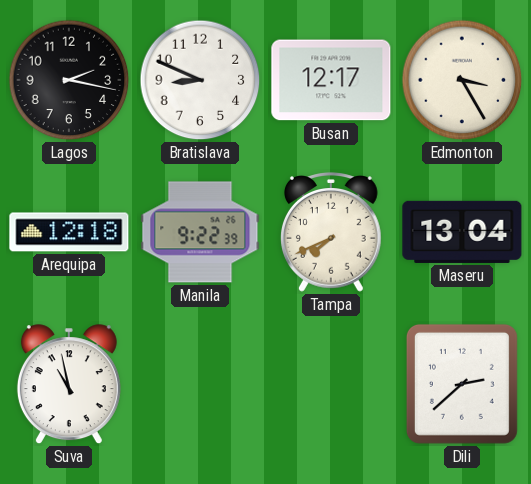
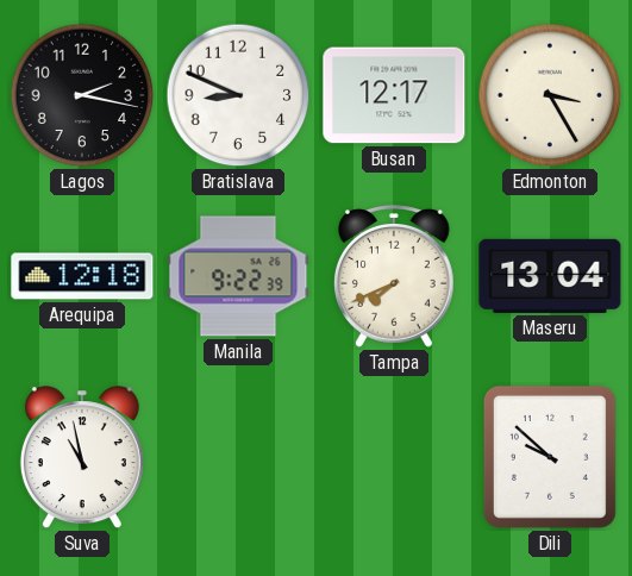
Dili: 2:38 -> 9:52
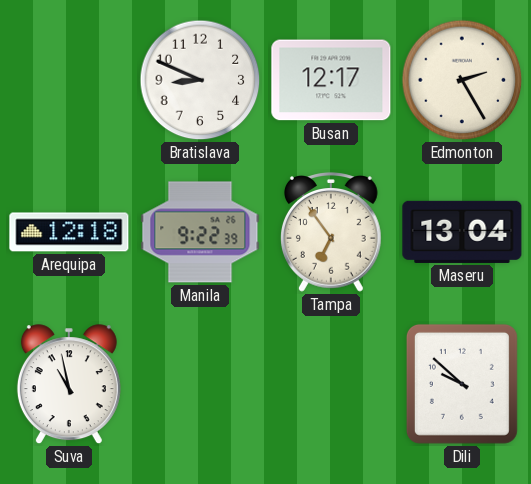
Lagos: 2:17 -> none
Edmonton: 3:25 -> 2:25
Tampa: 7:41 -> 6:54
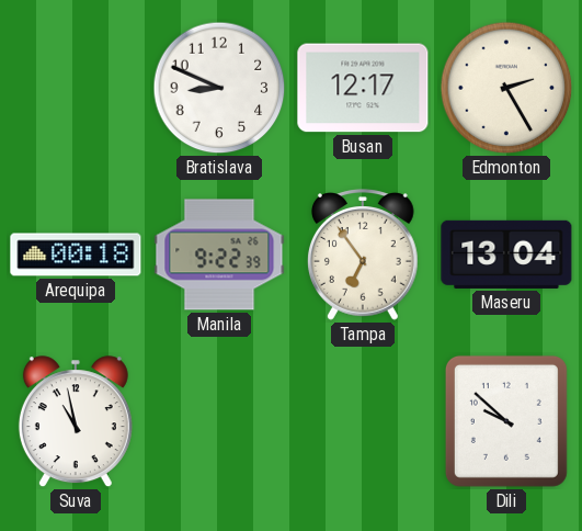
Arequipa: 12:18 -> 00:18
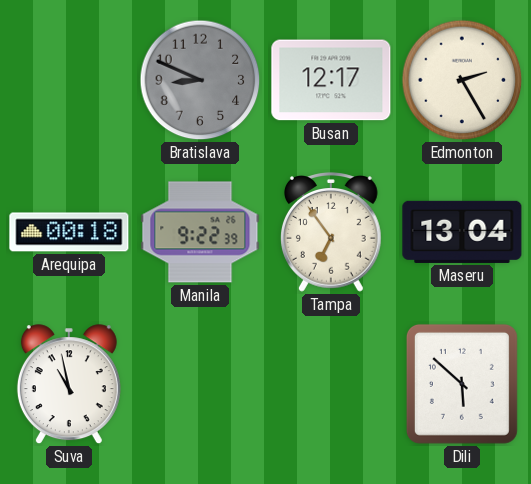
Bratislava dial: white -> grey
Dili: 9:52 -> 5:52
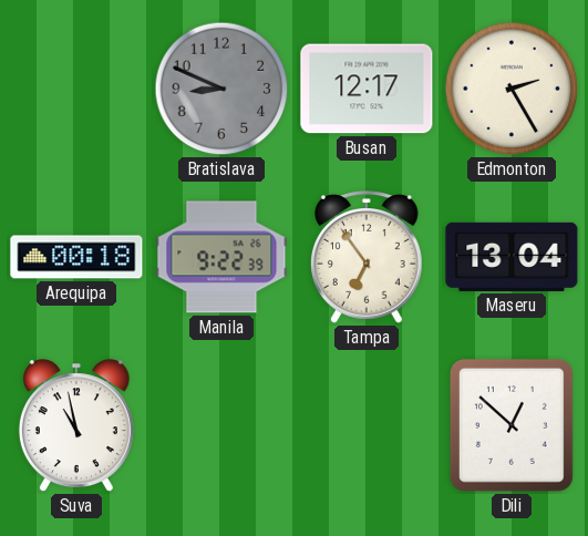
Dili: 5:52 -> 12:52
